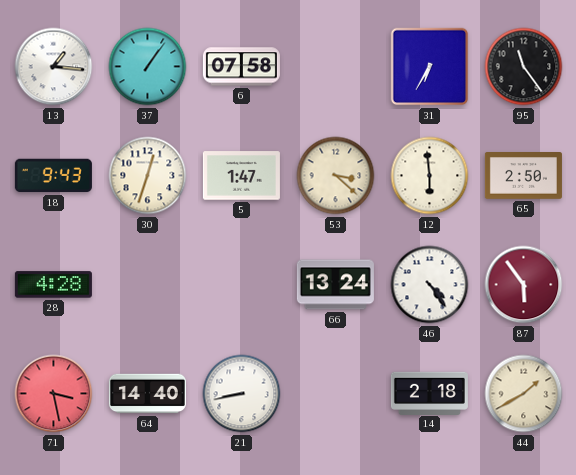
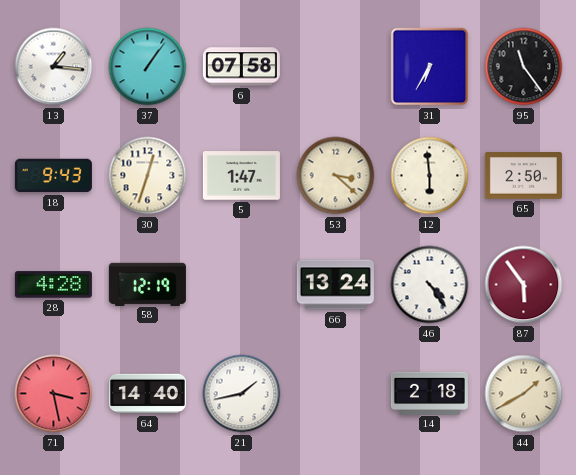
58: none -> 12:19
21: 8:43 -> 1:43
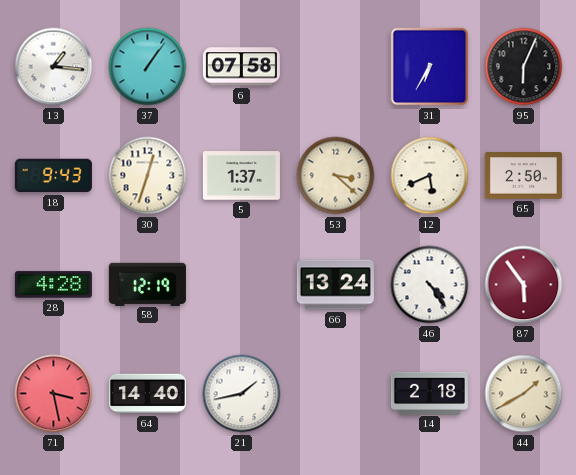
95: 11:24 -> 6:04
5: 1:47 -> 1:37
12: 5:59 -> 5:41
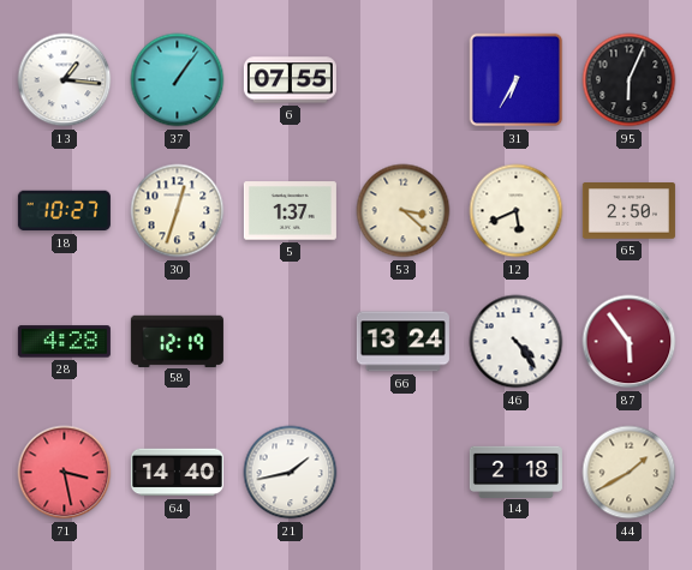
6: 07:58 -> 07:55
18: 9:43 -> 10:27
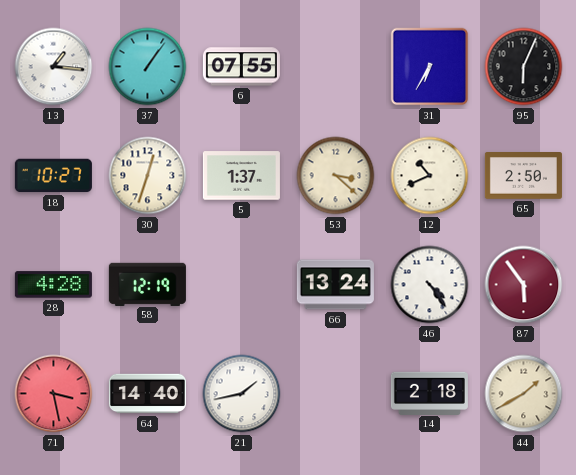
12: 5:41 -> 10:41
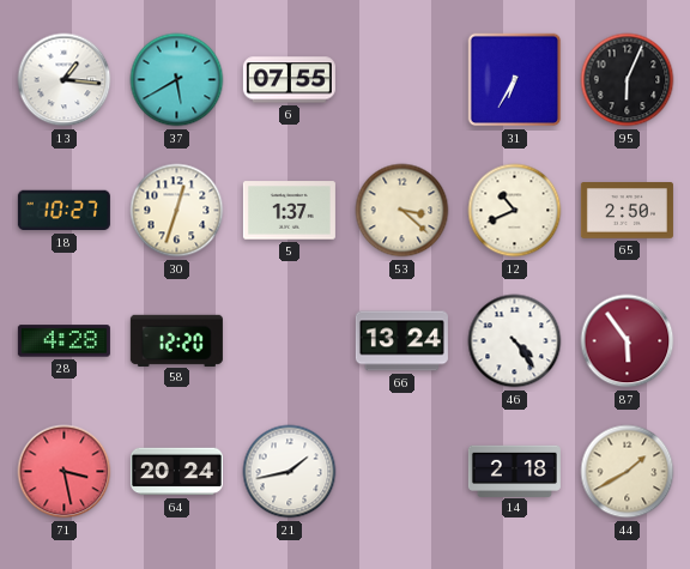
37: 1:06 -> 5:40
58: 12:19 -> 12:20
64: 14:40 -> 20:24
